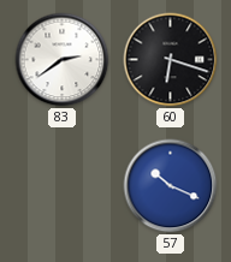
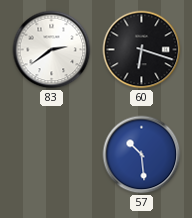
57: 10:19 -> 10:29
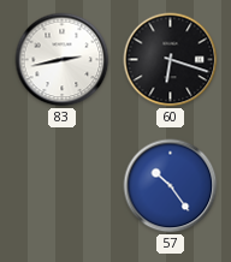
83: 2:39 -> 2:43
57: 10:29 -> 10:24
